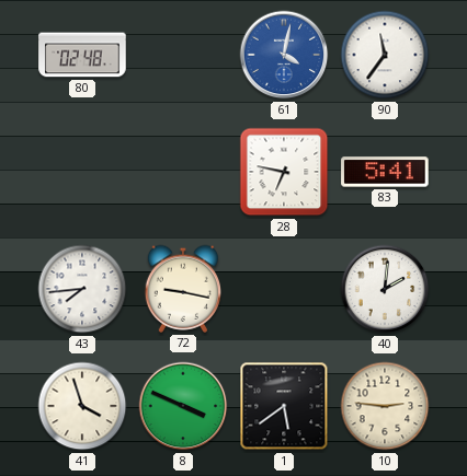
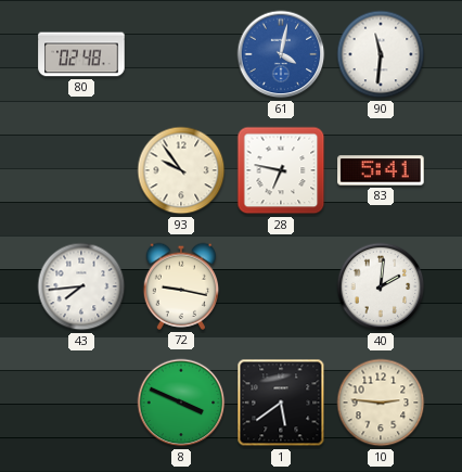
90: 11:36 -> 11:31
93: none -> 9:54
41: 3:57 -> none
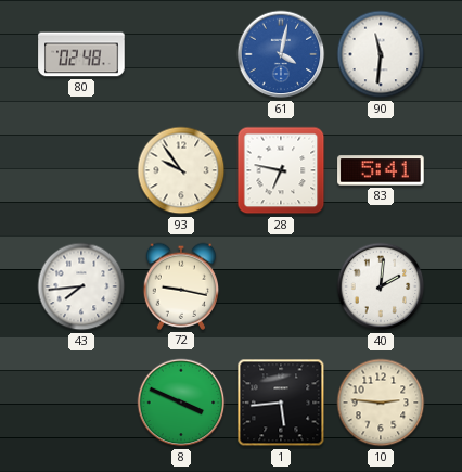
1: 5:39 -> 5:44
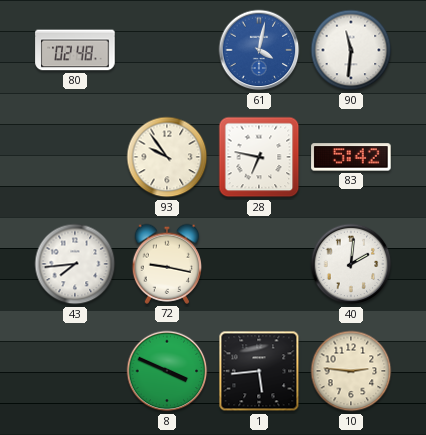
83: 5:41 -> 5:42
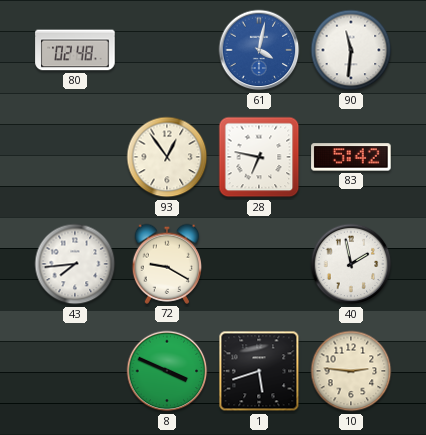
93: 9:54 -> 12:54
72: 9:17 -> 9:20
40: 2:01 -> 1:58
1: 5:44 -> 5:42
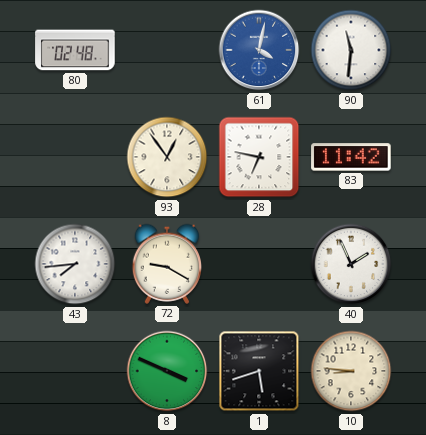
83: 5:42 -> 11:42
40: 1:58 -> 1:56
10: 2:46 -> 8:46
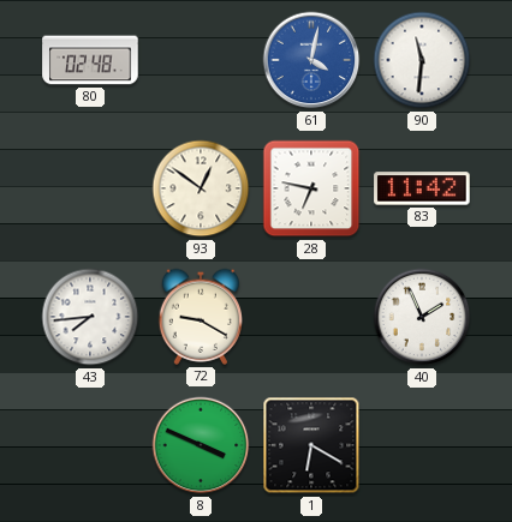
93: 12:54 -> 12:51
1: 5:42 -> 6:20
10: 8:46 -> none
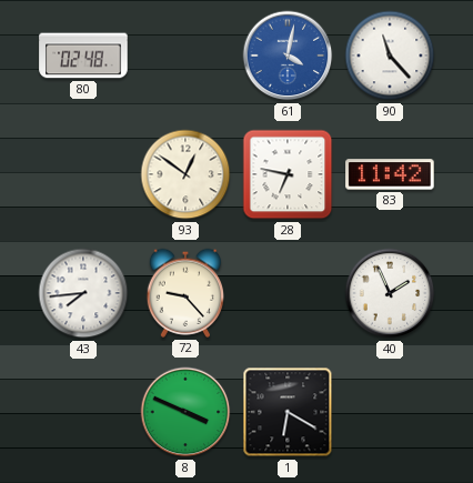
90: 11:31 -> 11:23
72: 9:20 -> 9:23
